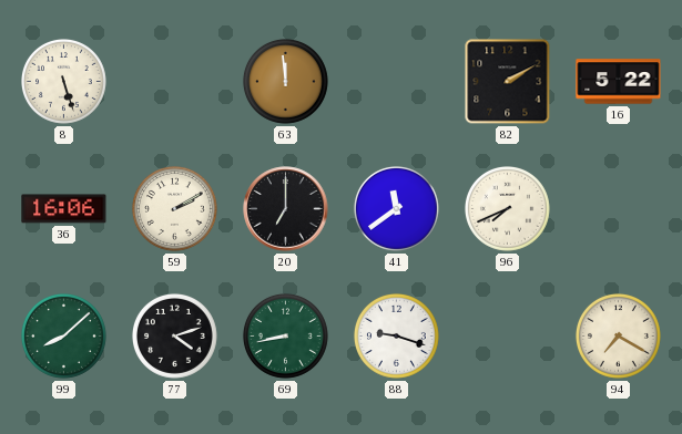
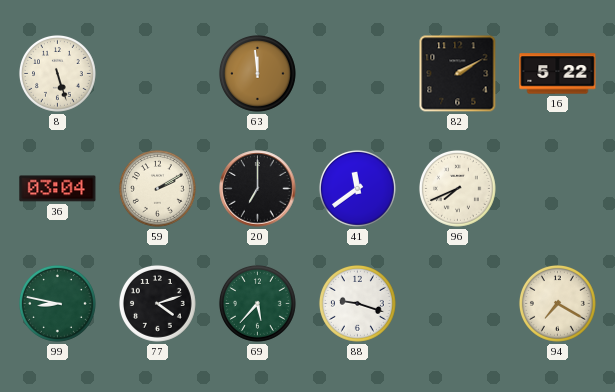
36: 16:06 -> 03:04
99: 8:08 -> 8:47
69: 8:43 -> 5:37
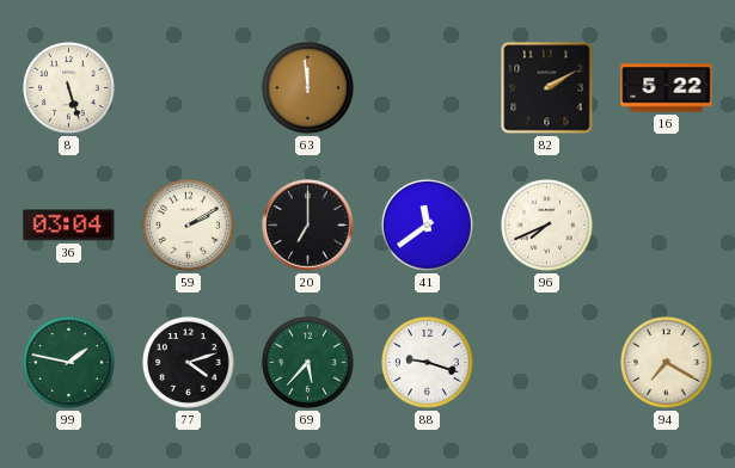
99: 8:47 -> 1:47
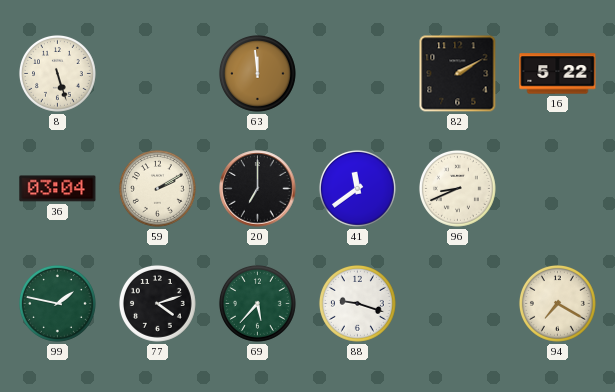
96: 7:41 -> 8:41
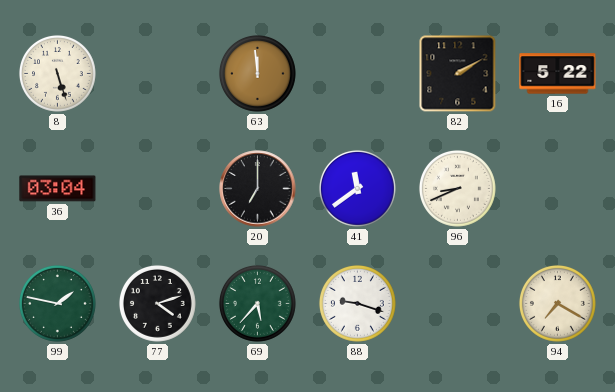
59: 2:10 -> none
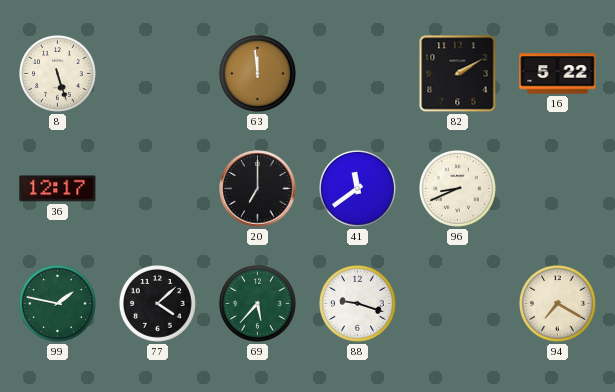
36: 03:04 -> 12:17
77: 4:12 -> 4:08
